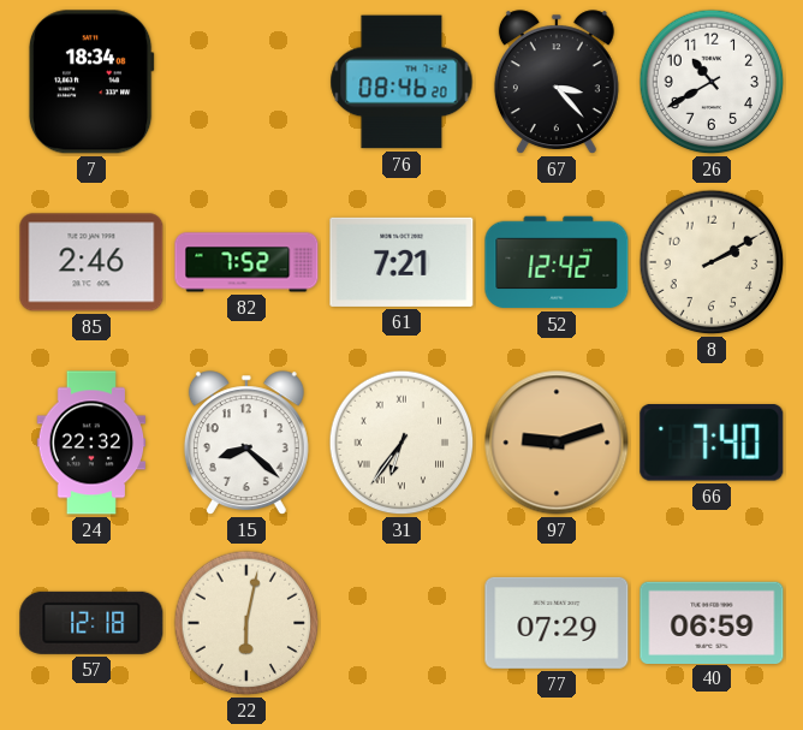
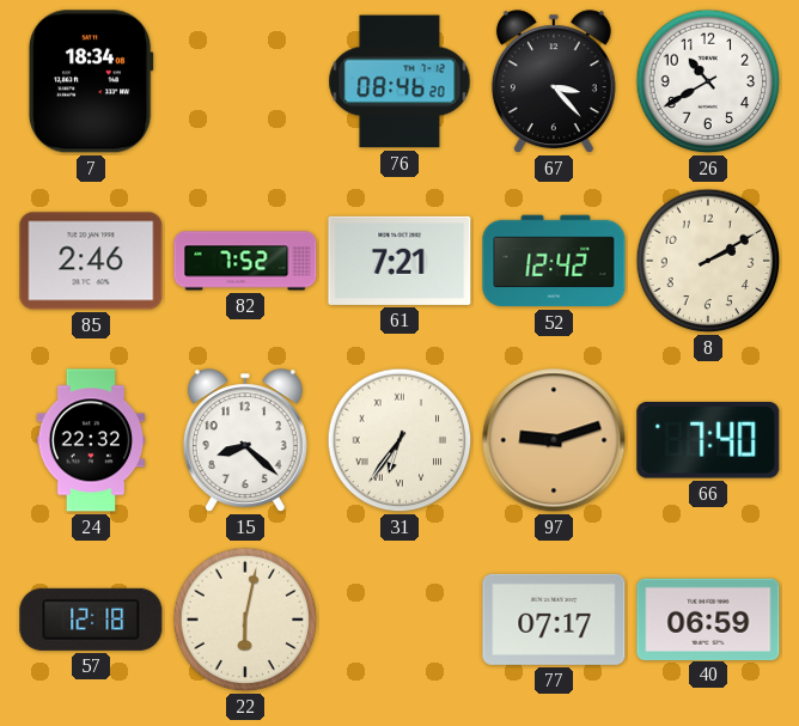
77: 07:29 -> 07:17
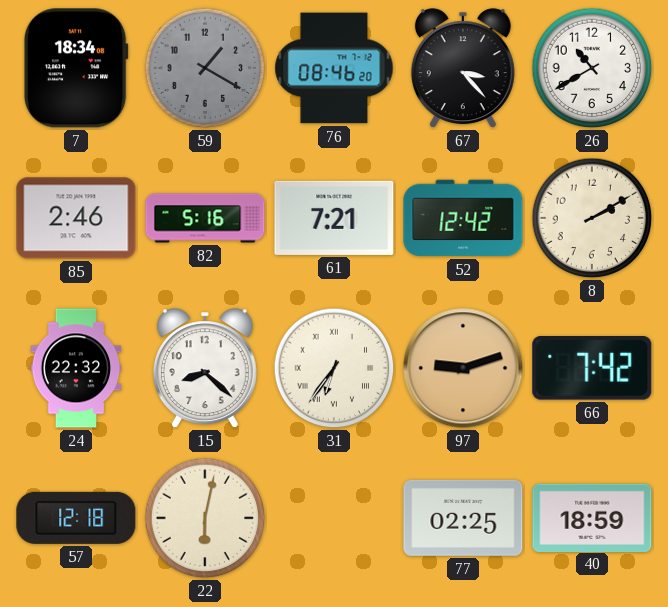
59: none -> 1:20
82: 7:52 -> 5:16
66: 7:40 -> 7:42
77: 07:17 -> 02:25
40: 06:59 -> 18:59
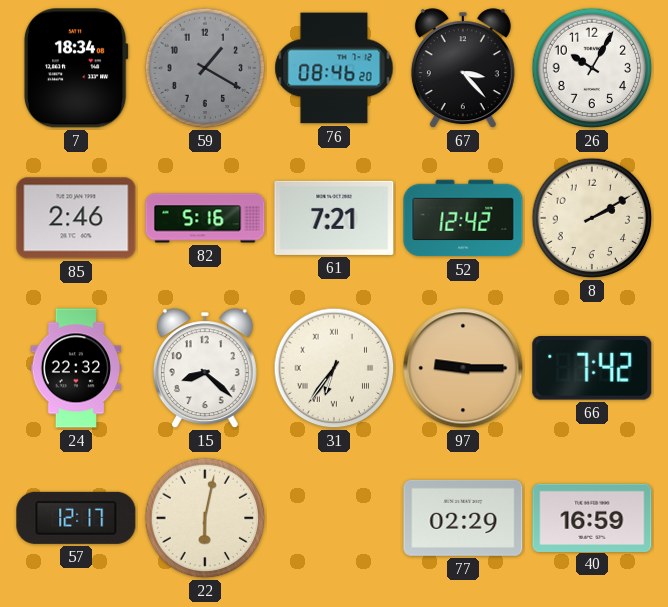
26: 10:40 -> 10:05
97: 9:12 -> 9:15
57: 12:18 -> 12:17
77: 02:25 -> 02:29
40: 18:59 -> 16:59
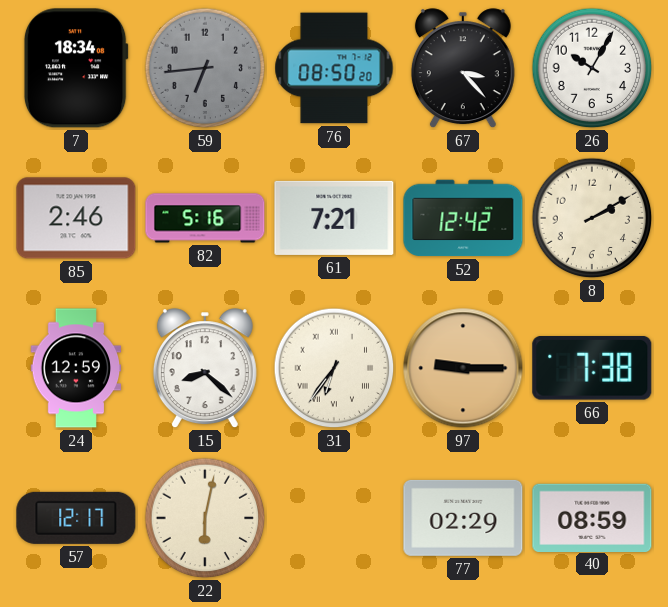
59: 1:20 -> 6:44
76: 08:46 -> 08:50
24: 22:32 -> 12:59
66: 7:42 -> 7:38
40: 16:59 -> 08:59
